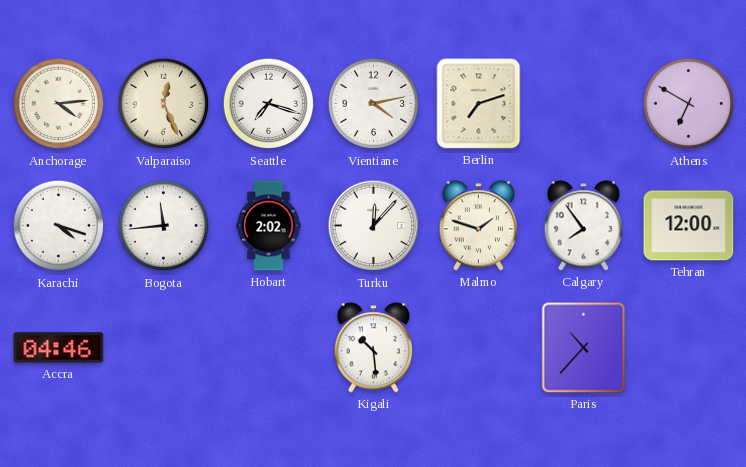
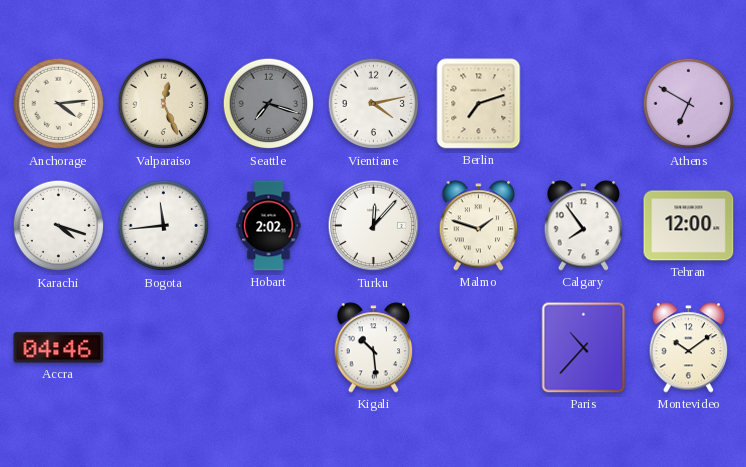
Seattle dial: white -> grey
Montevideo: none -> 10:09
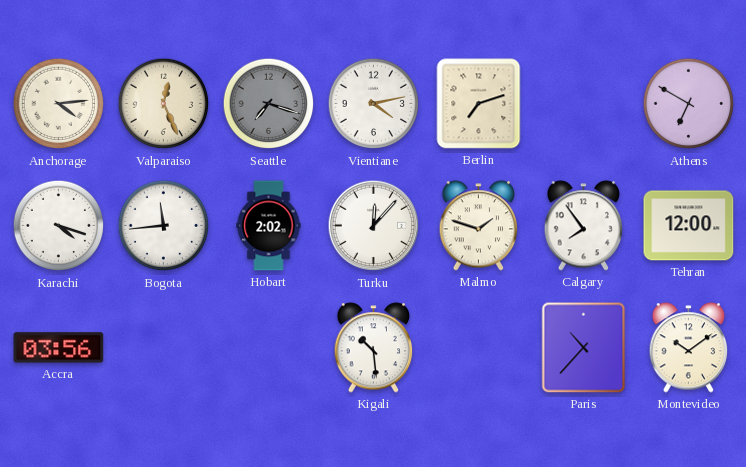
Accra: 04:46 -> 03:56
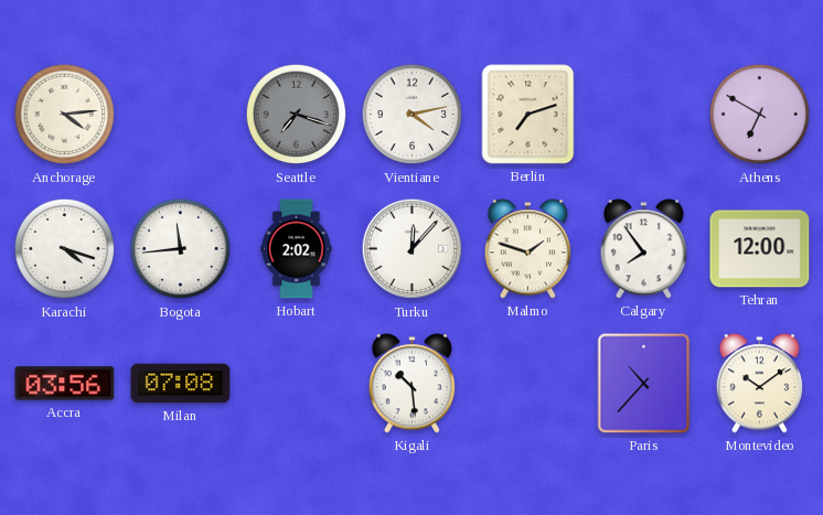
Valparaiso: 12:26 -> none
Milan: none -> 07:08
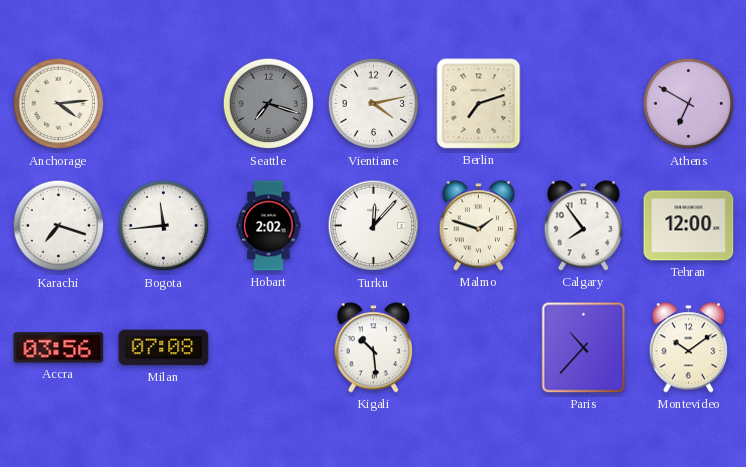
Karachi: 4:18 -> 7:18
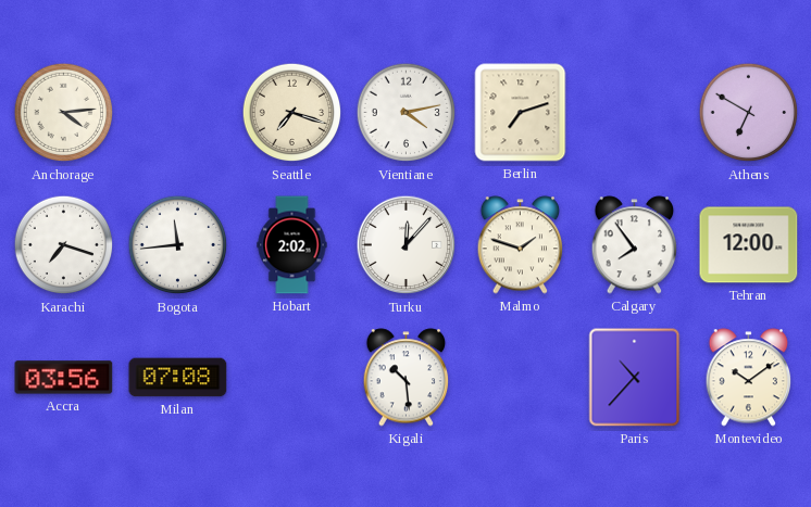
Seattle dial: grey -> cream
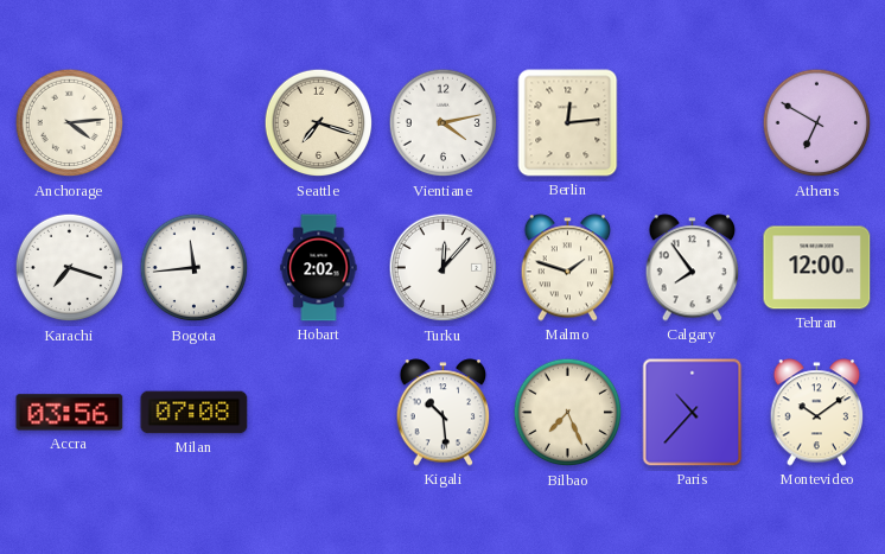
Berlin: 7:12 -> 12:14
Bilbao: none -> 7:26
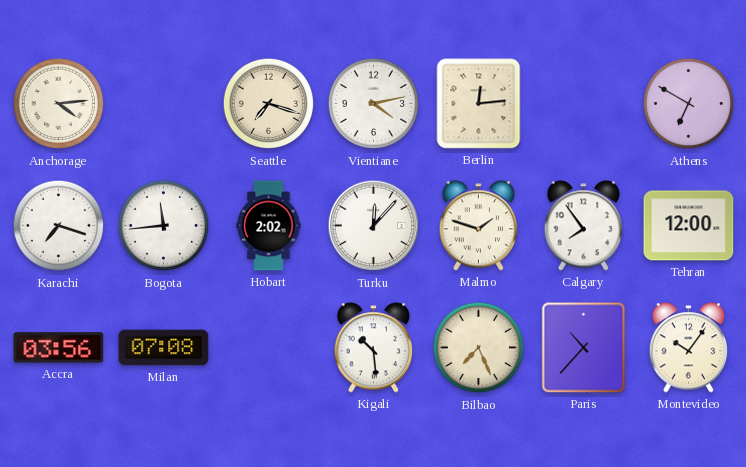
Montevideo: 10:09 -> 10:06
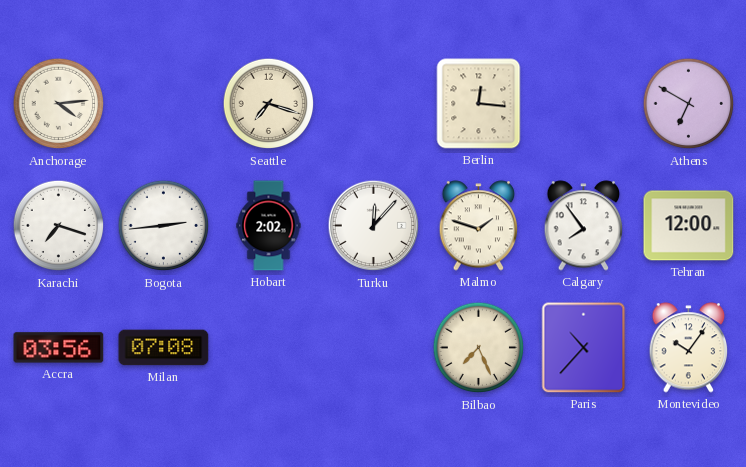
Vientiane: 4:13 -> none
Berlin: 12:14 -> 12:16
Bogota: 11:44 -> 2:44
Kigali: 10:29 -> none
